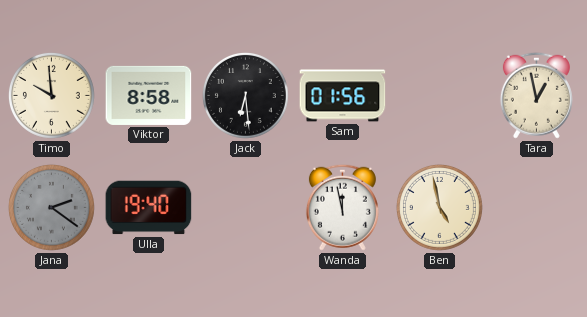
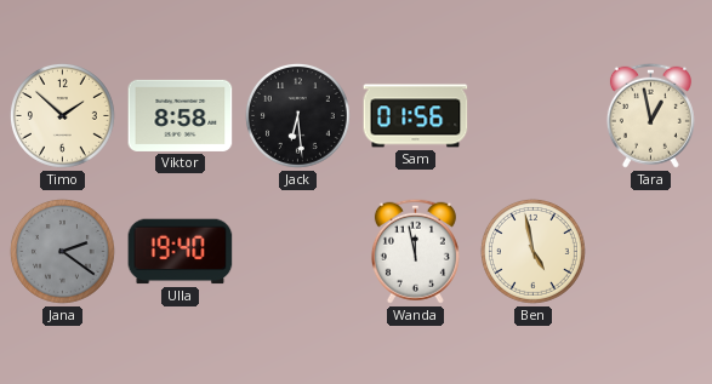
Timo: 9:59 -> 1:52
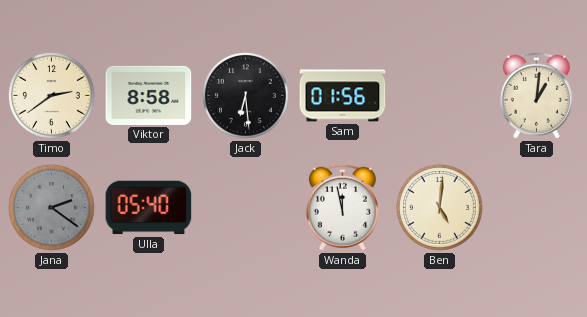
Timo: 1:52 -> 2:39
Tara: 12:58 -> 1:01
Ulla: 19:40 -> 05:40
Ben: 4:58 -> 5:01
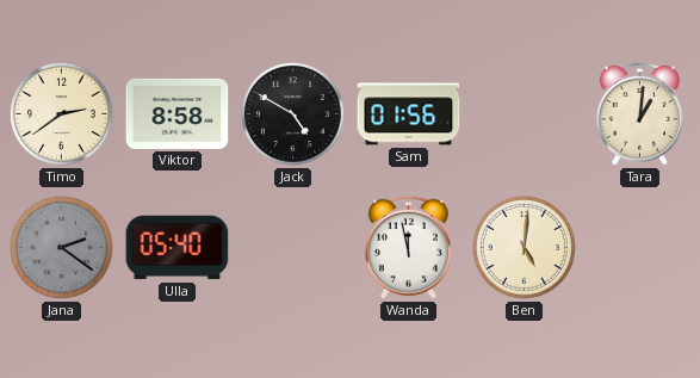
Jack: 6:29 -> 4:50
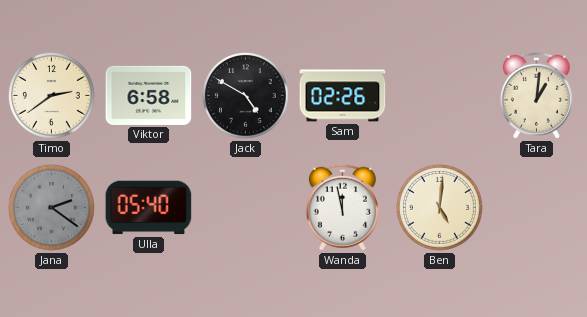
Viktor: 8:58 -> 6:58
Sam: 01:56 -> 02:26
